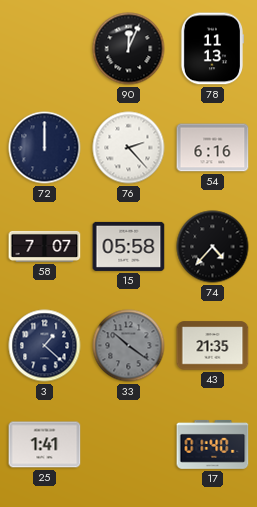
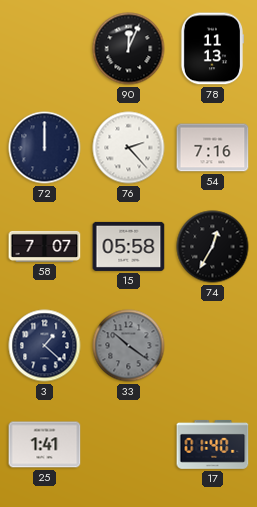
54: 6:16 -> 7:16
74: 4:37 -> 12:35
43: 21:35 -> none
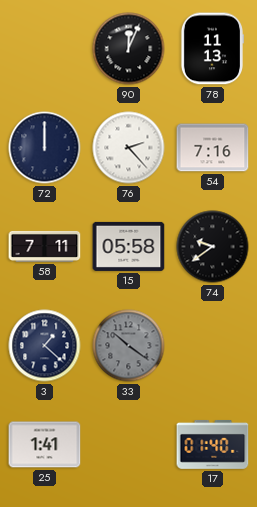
58: 7:07 -> 7:11
74: 12:35 -> 9:39
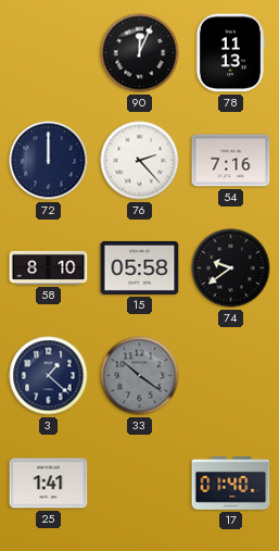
58: 7:11 -> 8:10
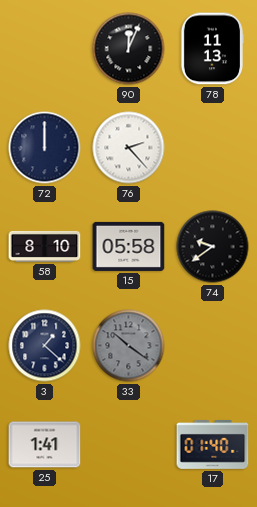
54: 7:16 -> none
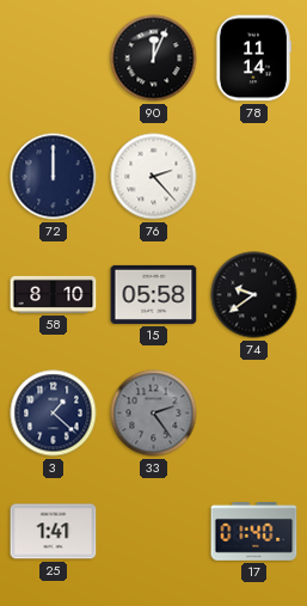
78: 11:13 -> 11:14
33: 10:21 -> 2:24
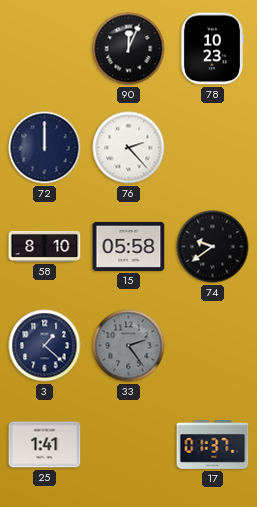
78: 11:14 -> 10:23
17: 01:40 -> 01:37
